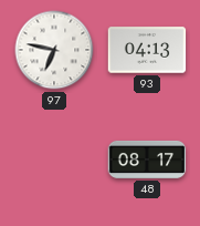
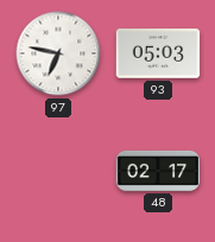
93: 04:13 -> 05:03
48: 08:17 -> 02:17
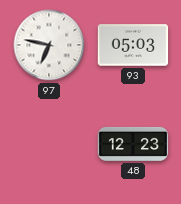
48: 02:17 -> 12:23
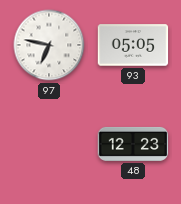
93: 05:03 -> 05:05
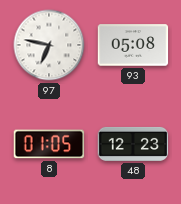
93: 05:05 -> 05:08
8: none -> 01:05
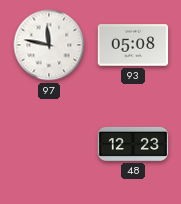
97: 6:47 -> 11:47
8: 01:05 -> none
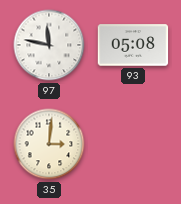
35: none -> 3:01
48: 12:23 -> none
